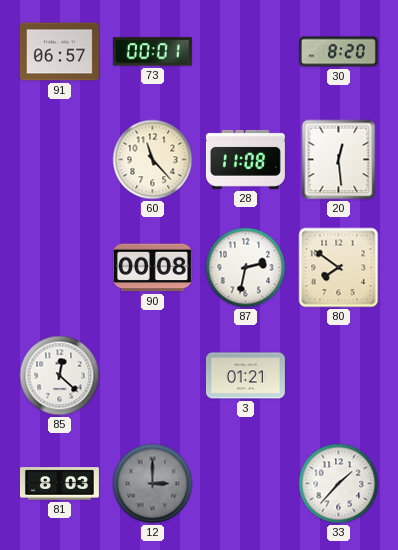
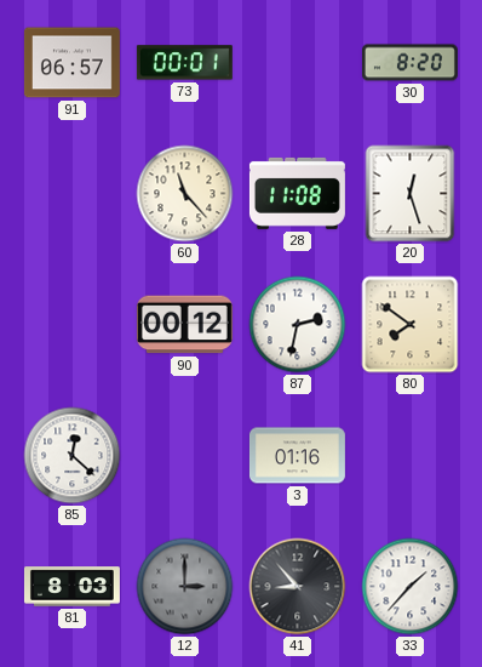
20: 12:29 -> 12:27
90: 00:08 -> 00:12
3: 01:21 -> 01:16
41: none -> 8:53
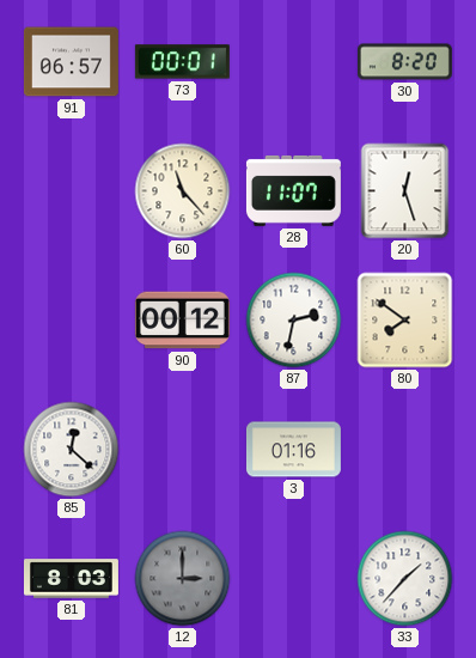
28: 11:08 -> 11:07
41: 8:53 -> none
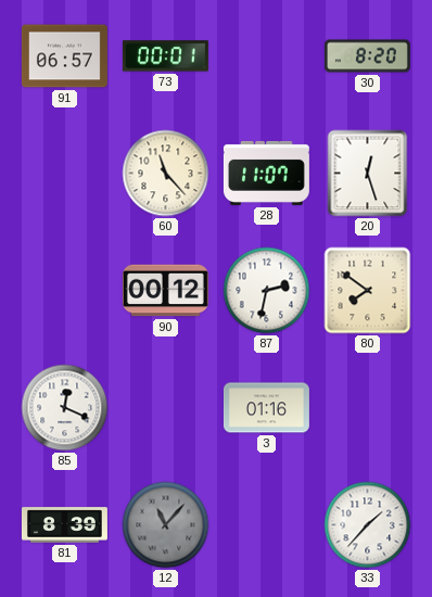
85: 12:22 -> 12:19
81: 8:03 -> 8:39
12: 3:00 -> 11:07
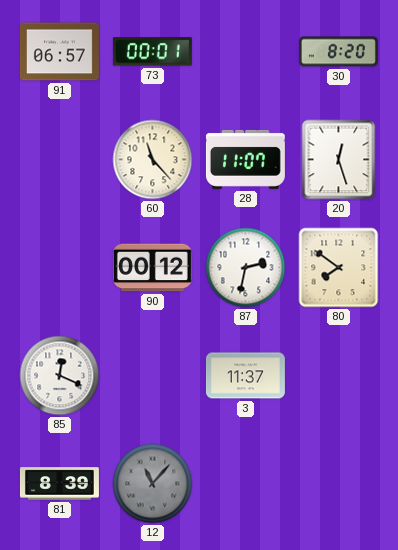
3: 01:16 -> 11:37
33: 1:37 -> none
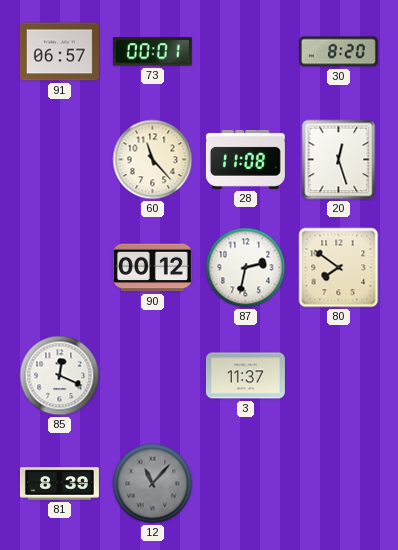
28: 11:07 -> 11:08
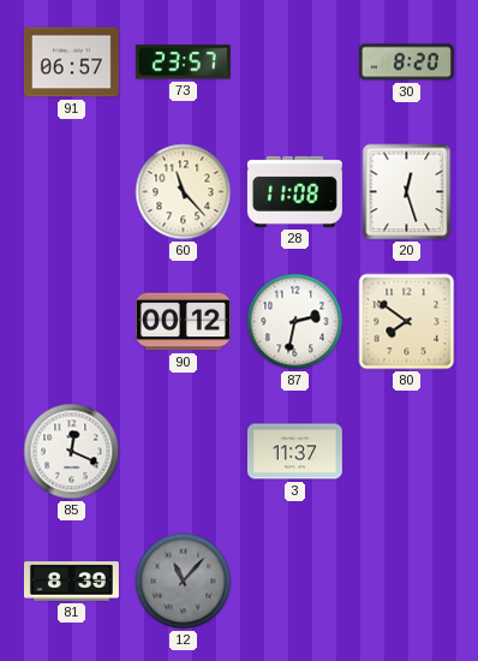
73: 00:01 -> 23:57
